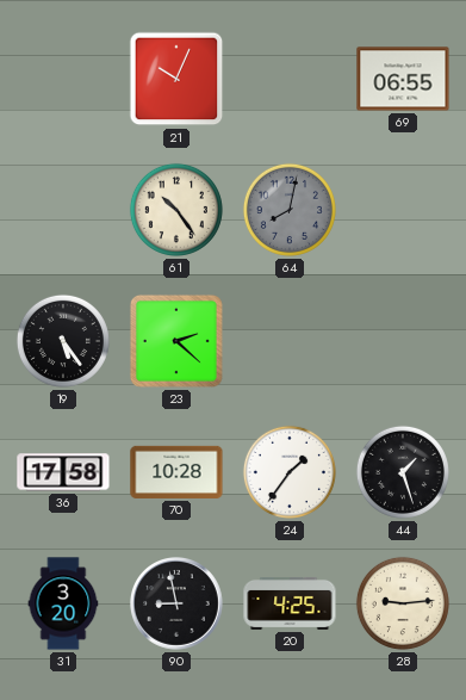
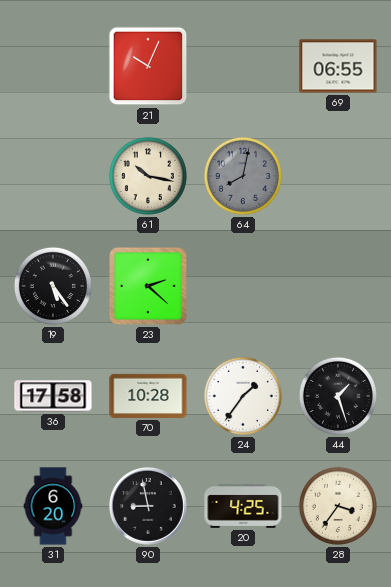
61: 10:24 -> 10:17
31: 3:20 -> 6:20
28: 9:14 -> 3:36
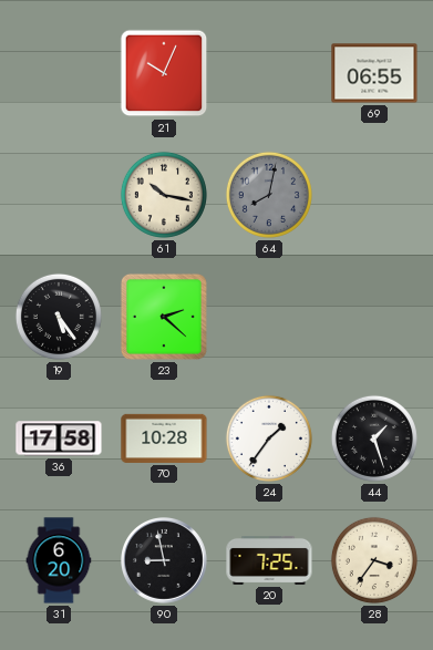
20: 4:25 -> 7:25
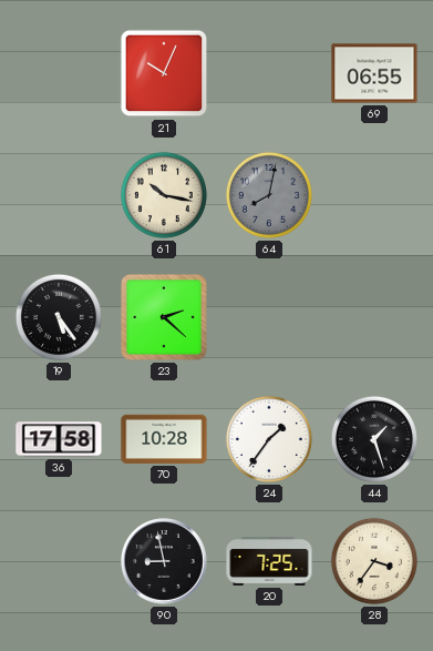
31: 6:20 -> none
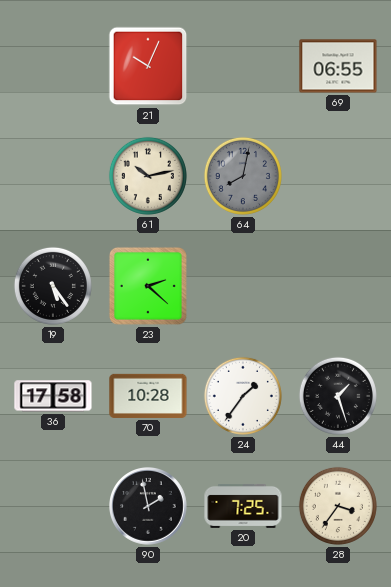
61: 10:17 -> 10:13
90: 8:58 -> 1:58
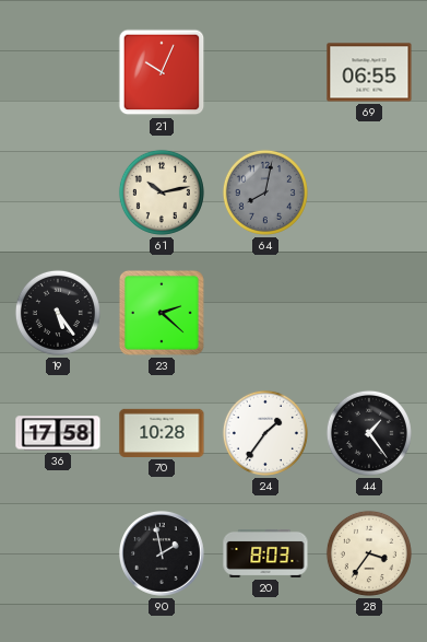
44: 1:27 -> 1:24
20: 7:25 -> 8:03
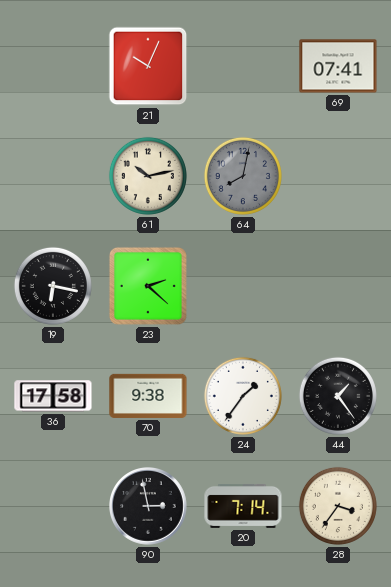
69: 06:55 -> 07:41
19: 5:24 -> 6:17
70: 10:28 -> 9:38
90: 1:58 -> 2:58
20: 8:03 -> 7:14
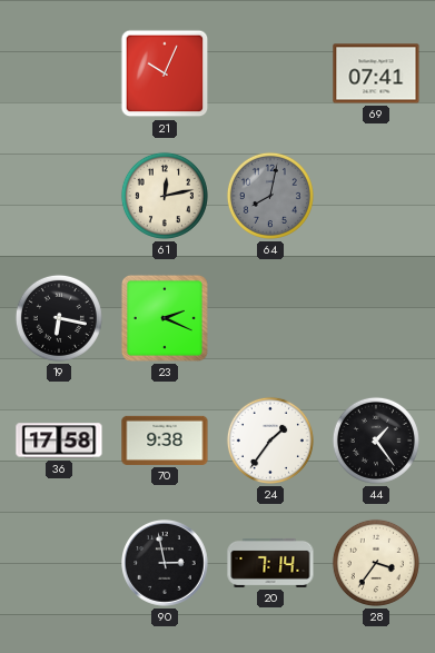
61: 10:13 -> 12:13
23: 2:22 -> 2:19
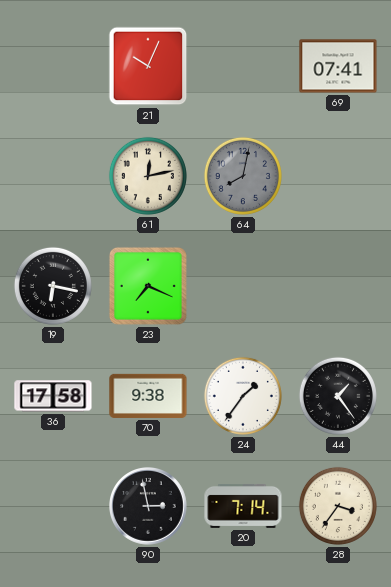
23: 2:19 -> 7:19
